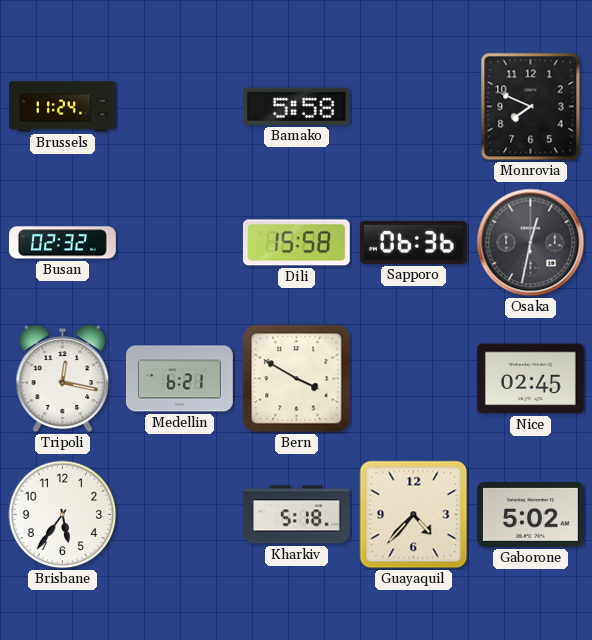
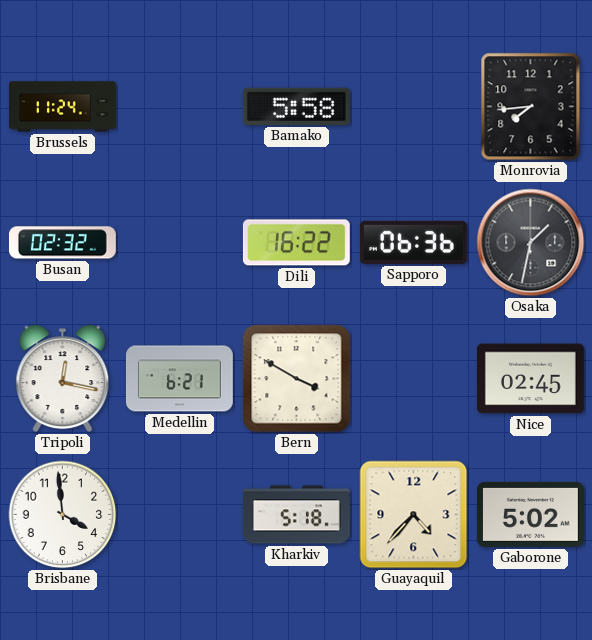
Monrovia: 7:49 -> 7:44
Dili: 15:58 -> 16:22
Osaka: 12:32 -> 1:32
Brisbane: 5:36 -> 3:59
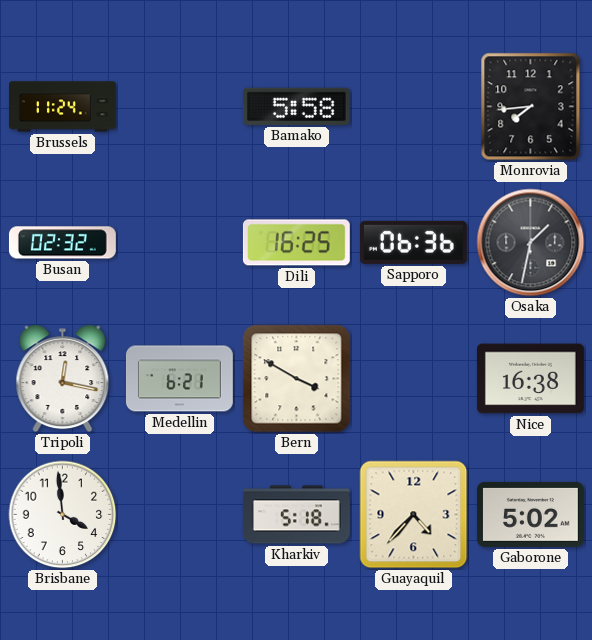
Dili: 16:22 -> 16:25
Nice: 02:45 -> 16:38
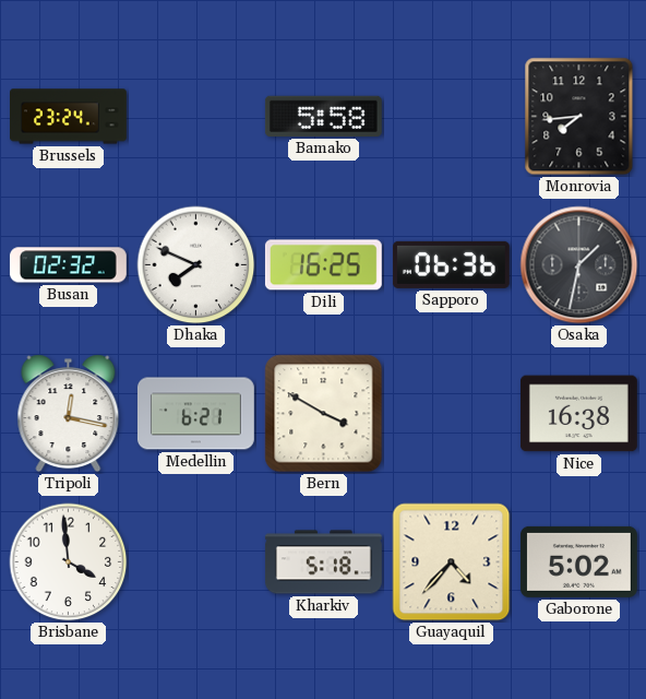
Brussels: 11:24 -> 23:24
Dhaka: none -> 7:49
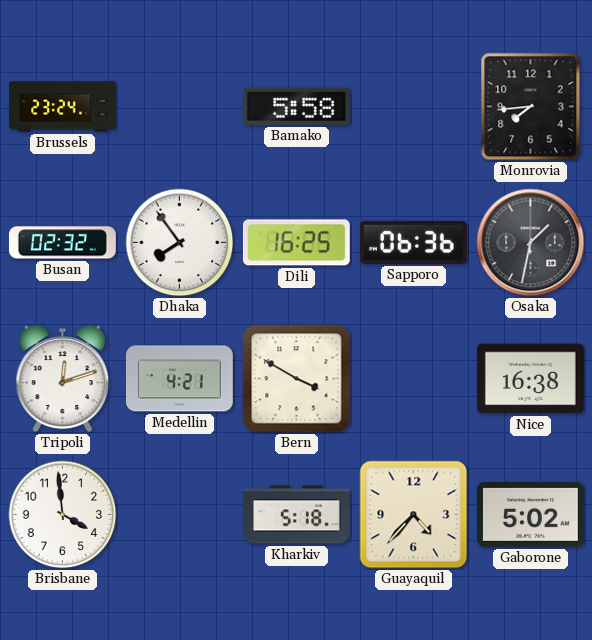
Dhaka: 7:49 -> 7:54
Tripoli: 12:17 -> 12:12
Medellin: 6:21 -> 4:21
